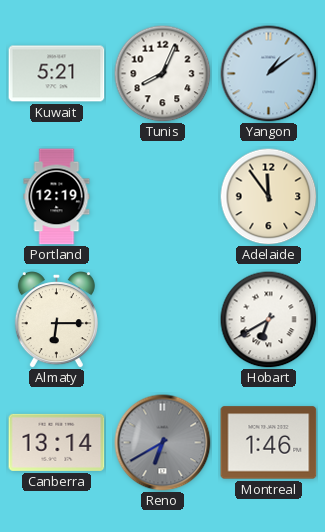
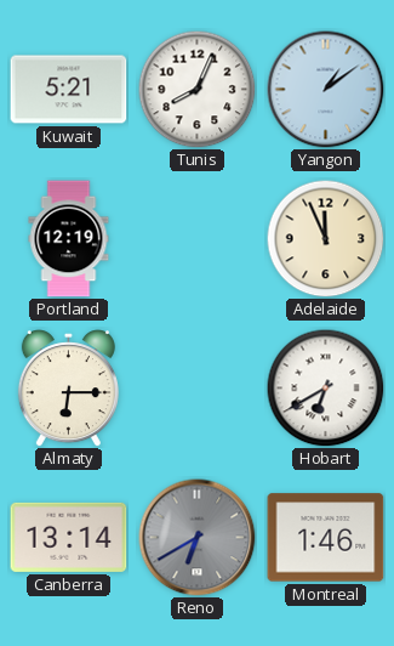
Adelaide: 11:54 -> 11:56
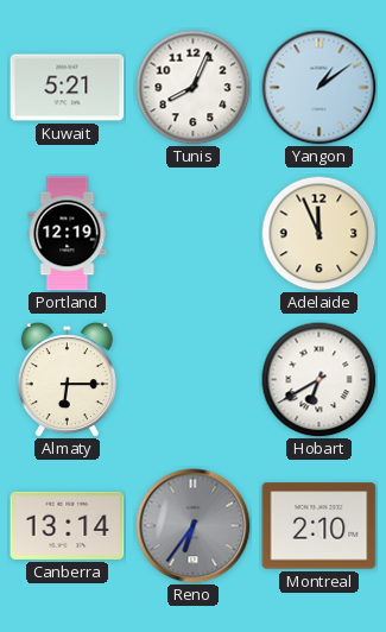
Reno: 6:40 -> 6:36
Montreal: 1:46 -> 2:10
